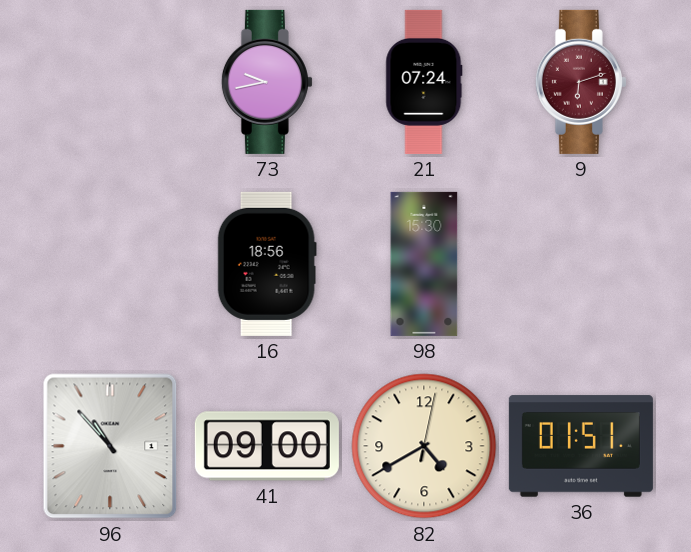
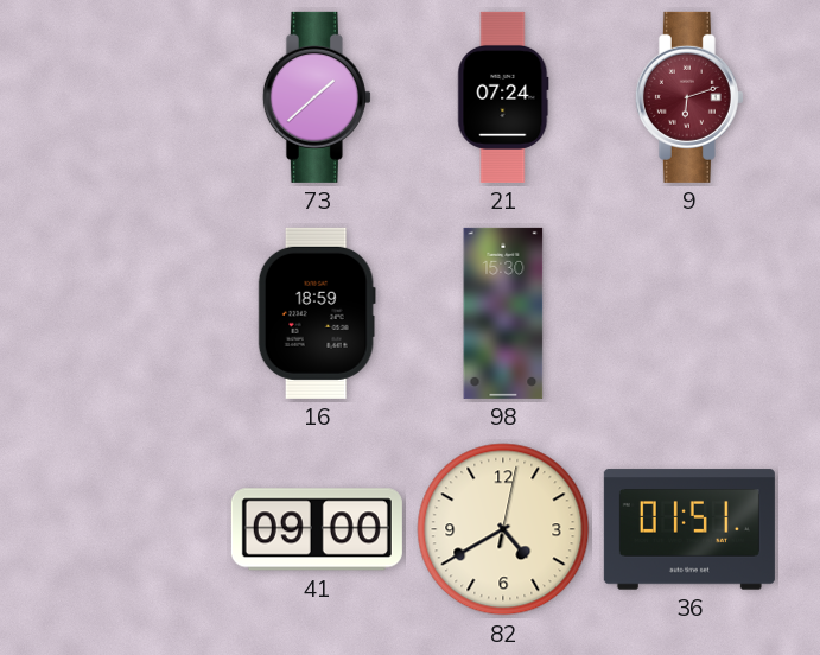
73: 9:43 -> 1:38
16: 18:56 -> 18:59
96: 10:53 -> none
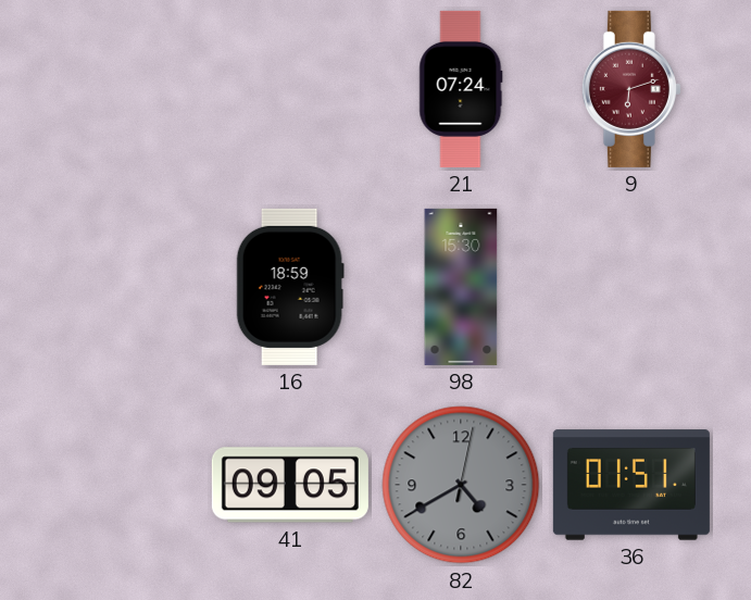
73: 1:38 -> none
41: 09:00 -> 09:05
82 dial: cream -> grey
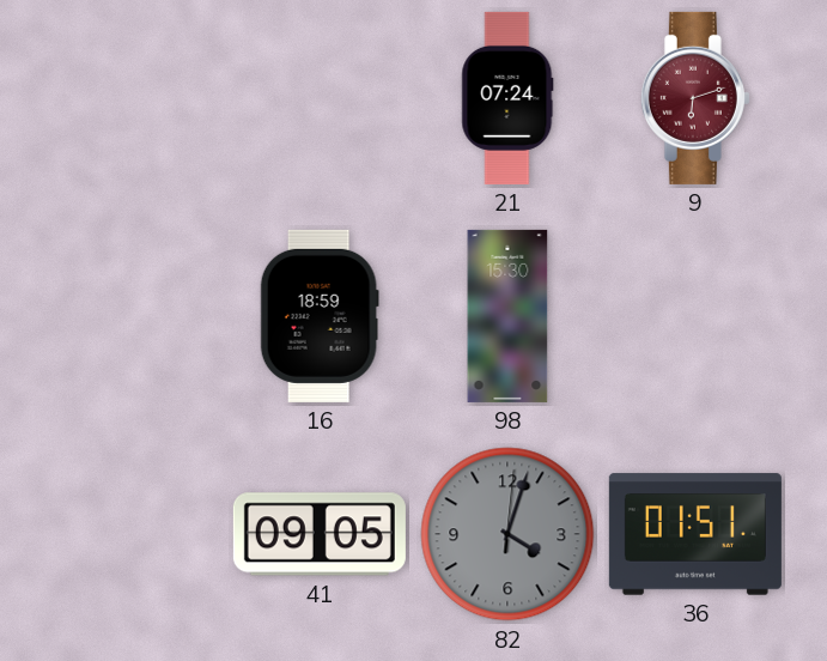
82: 4:40 -> 4:03
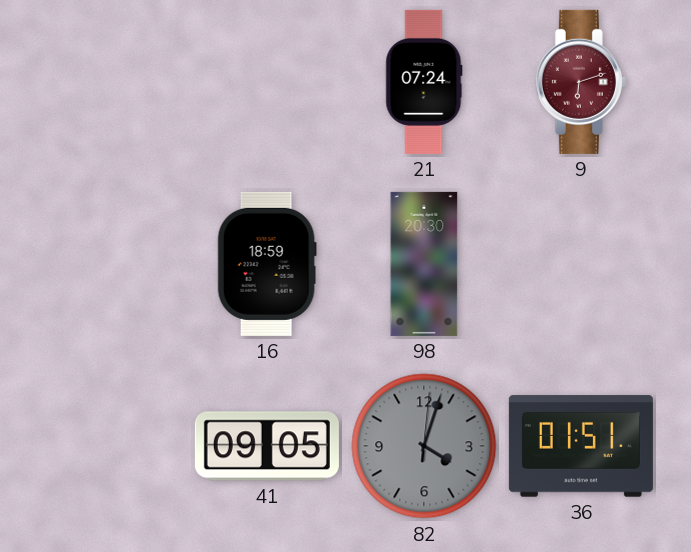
98: 15:30 -> 20:30
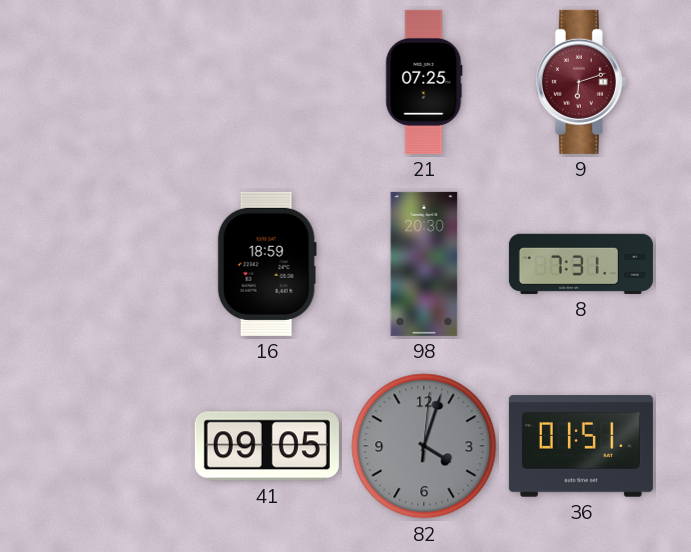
21: 07:24 -> 07:25
8: none -> 7:31
